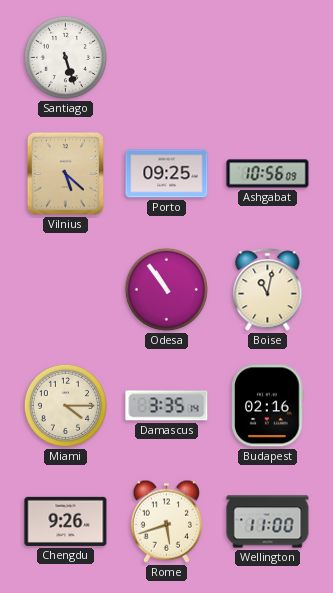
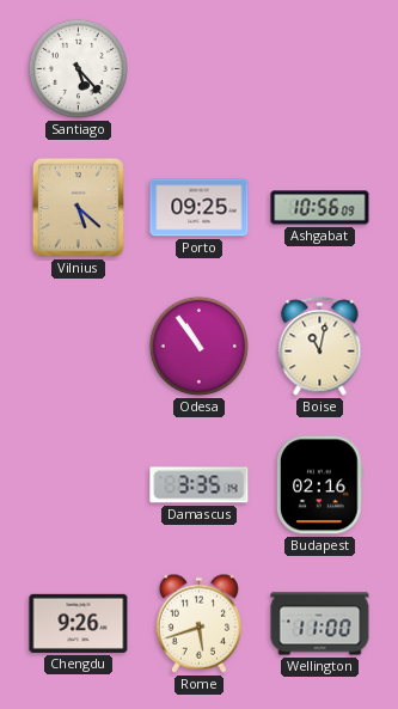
Santiago: 5:27 -> 5:23
Miami: 4:15 -> none
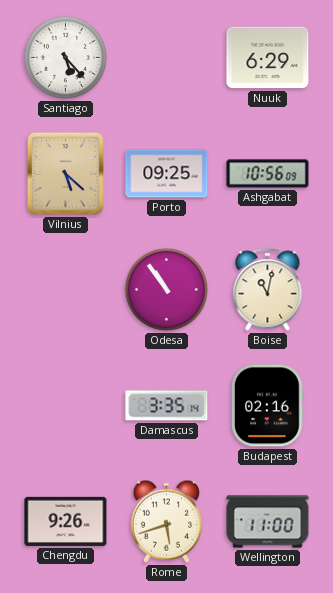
Nuuk: none -> 6:29
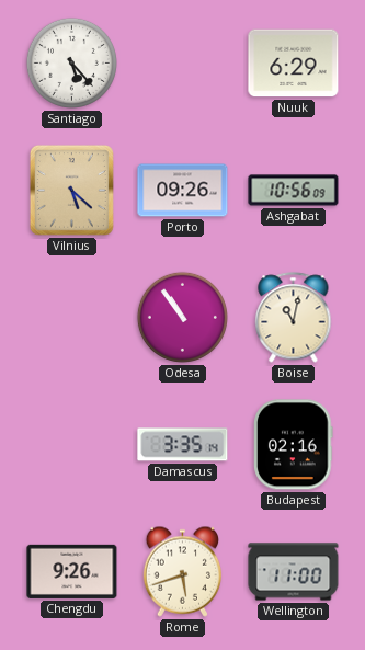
Porto: 09:25 -> 09:26
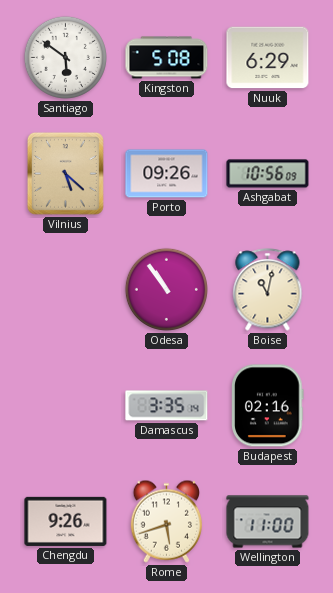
Santiago: 5:23 -> 5:51
Kingston: none -> 5:08
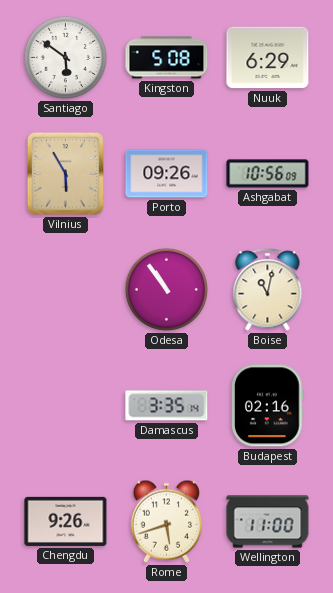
Vilnius: 5:22 -> 5:55
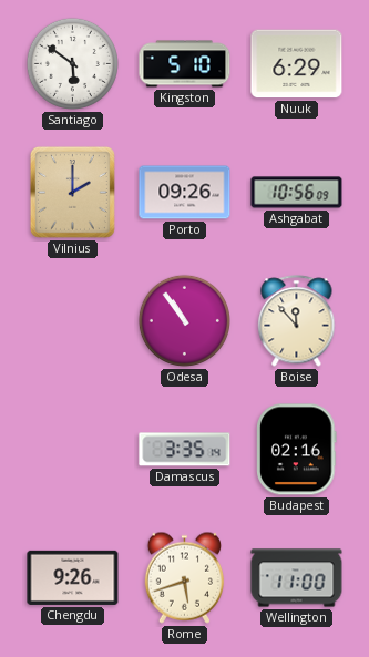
Kingston: 5:08 -> 5:10
Vilnius: 5:55 -> 2:00
Boise: 11:02 -> 11:53
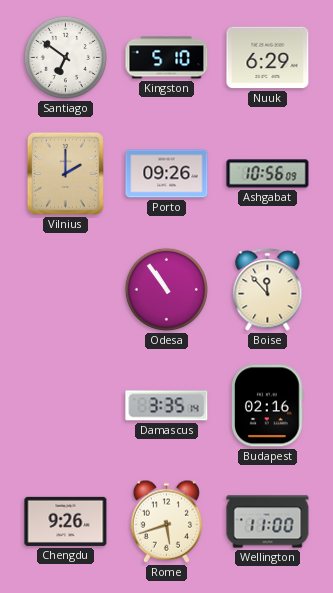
Santiago: 5:51 -> 6:51
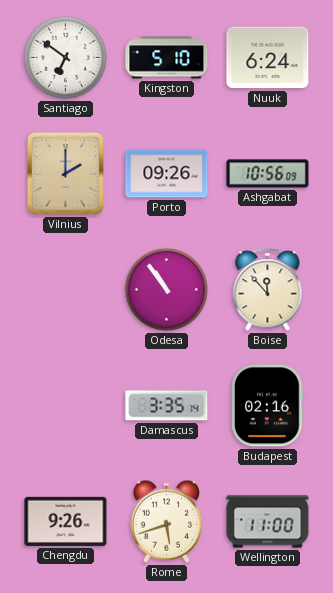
Nuuk: 6:29 -> 6:24
